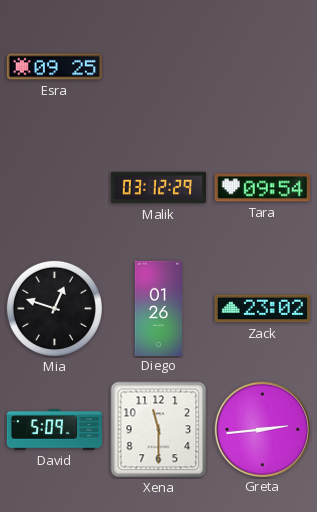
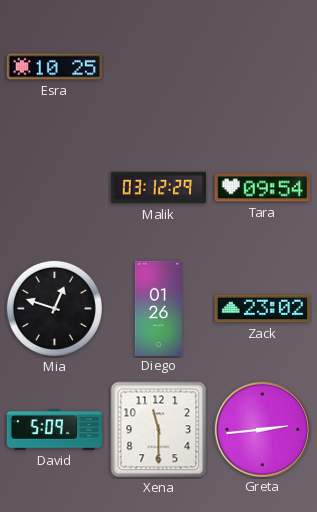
Esra: 09:25 -> 10:25
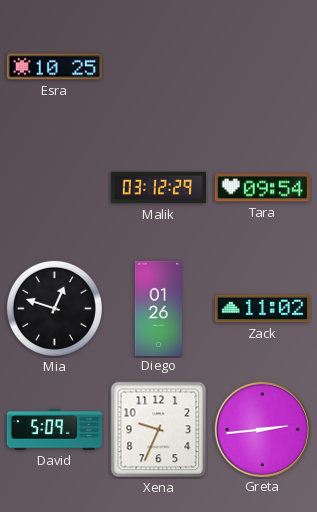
Zack: 23:02 -> 11:02
Xena: 11:30 -> 9:34
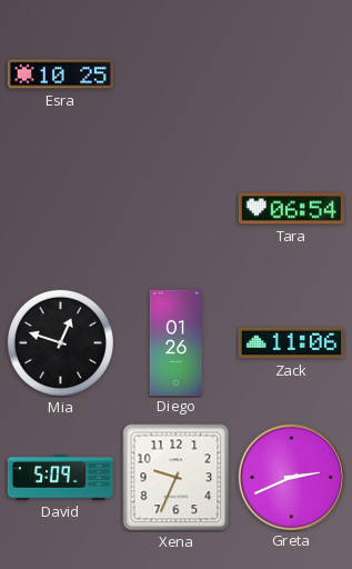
Malik: 03:12 -> none
Tara: 09:54 -> 06:54
Zack: 11:02 -> 11:06
Greta: 2:44 -> 2:41
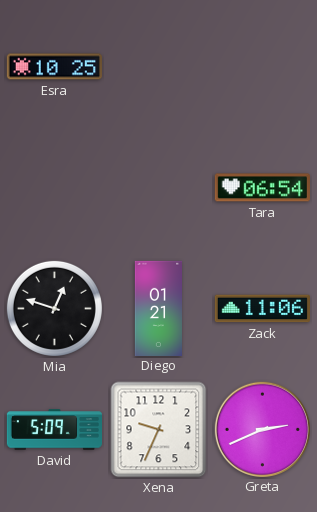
Diego: 01:26 -> 01:21
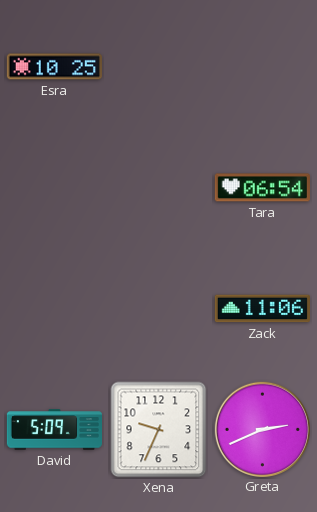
Mia: 12:48 -> none
Diego: 01:21 -> none
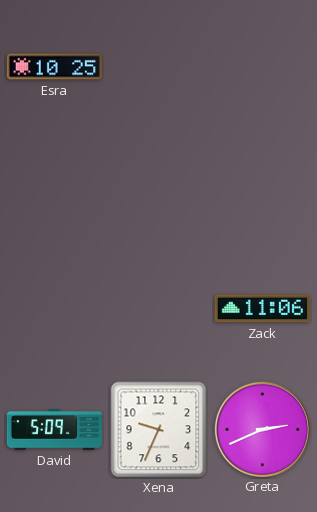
Tara: 06:54 -> none
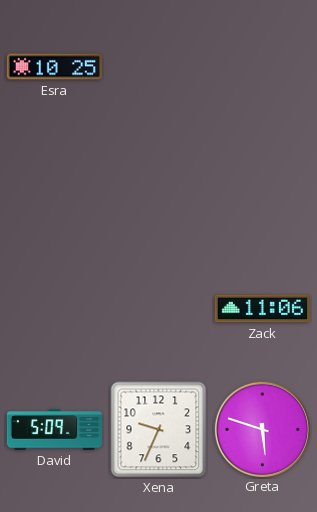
Greta: 2:41 -> 5:48
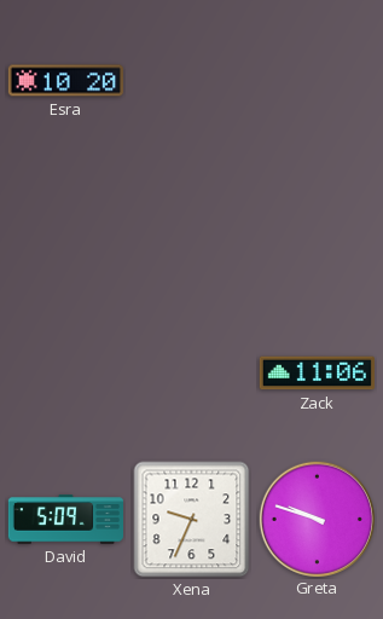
Esra: 10:25 -> 10:20
Greta: 5:48 -> 9:48
